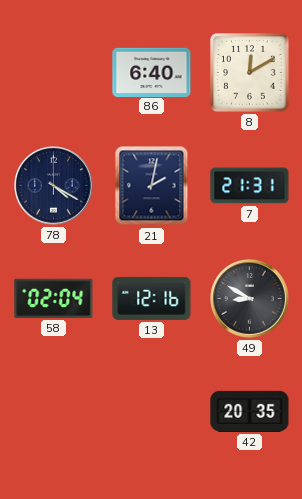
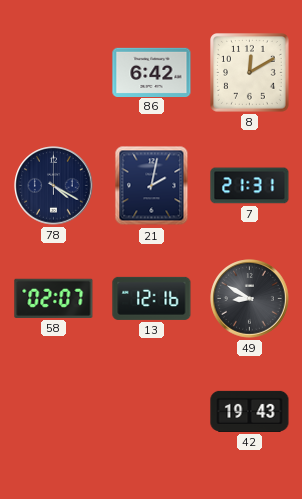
86: 6:40 -> 6:42
58: 02:04 -> 02:07
42: 20:35 -> 19:43
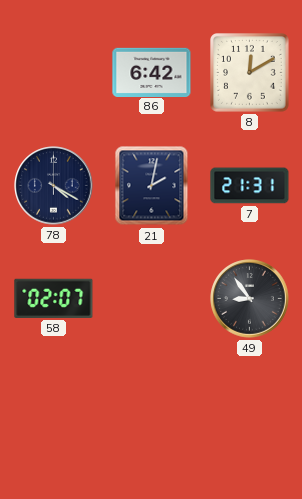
13: 12:16 -> none
49: 8:50 -> 8:54
42: 19:43 -> none
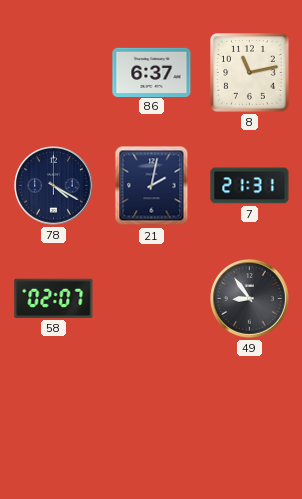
86: 6:42 -> 6:37
8: 12:10 -> 11:13
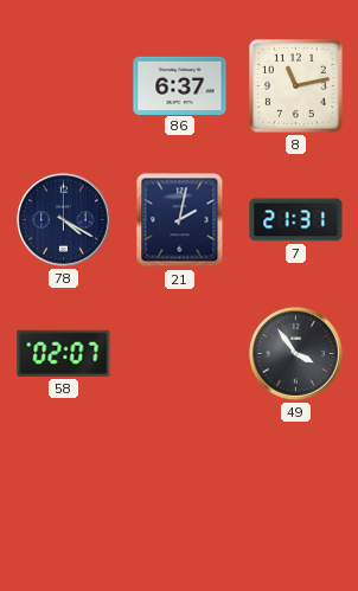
49: 8:54 -> 3:54
